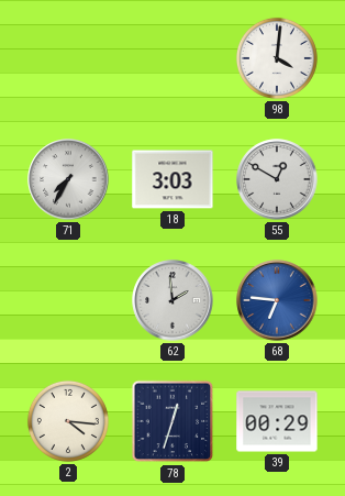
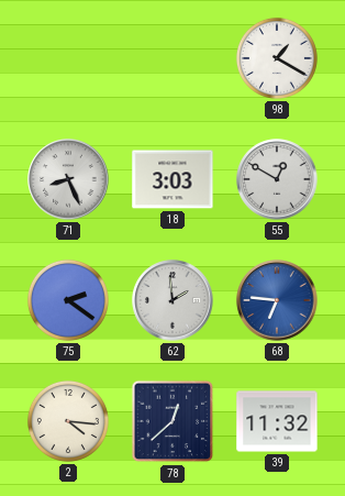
98: 4:01 -> 1:20
71: 7:35 -> 8:26
75: none -> 2:21
78: 12:33 -> 12:38
39: 00:29 -> 11:32
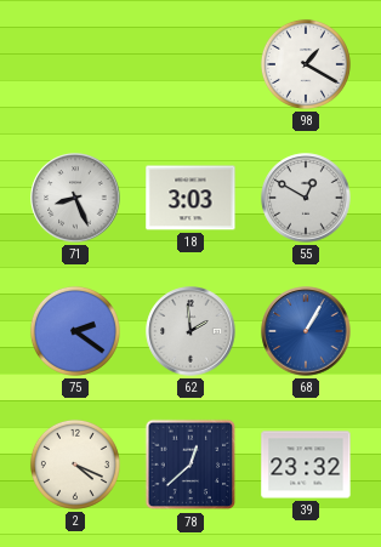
68: 6:46 -> 1:05
2: 4:16 -> 4:19
39: 11:32 -> 23:32
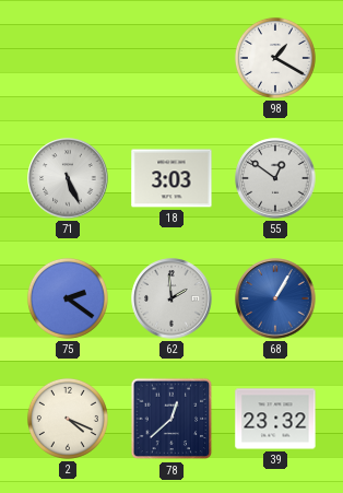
71: 8:26 -> 5:26
55: 12:50 -> 12:51
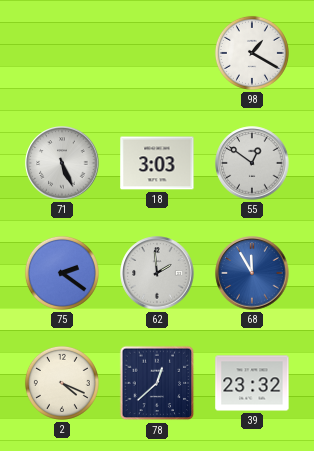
68: 1:05 -> 11:55
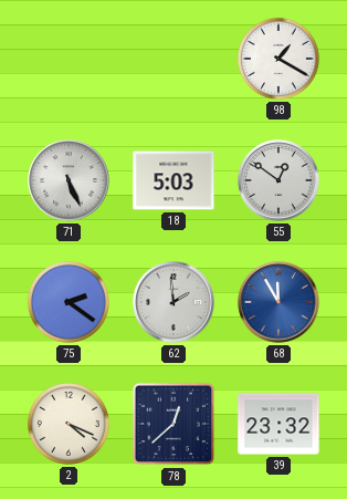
18: 3:03 -> 5:03
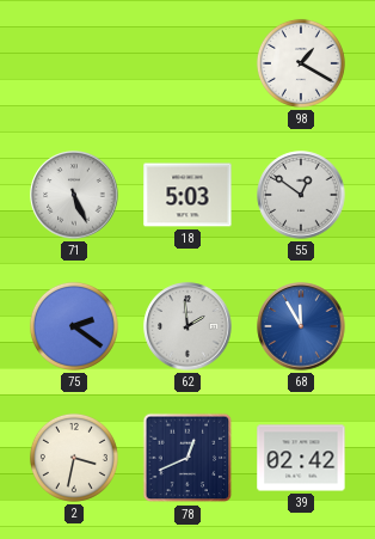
2: 4:19 -> 3:32
78: 12:38 -> 12:41
39: 23:32 -> 02:42
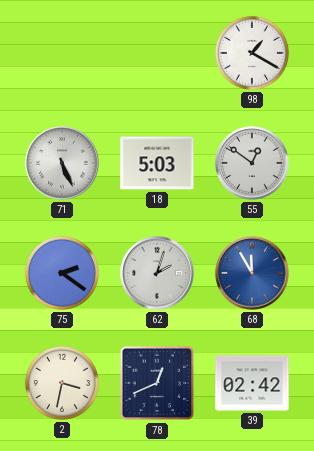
62: 1:59 -> 2:03
